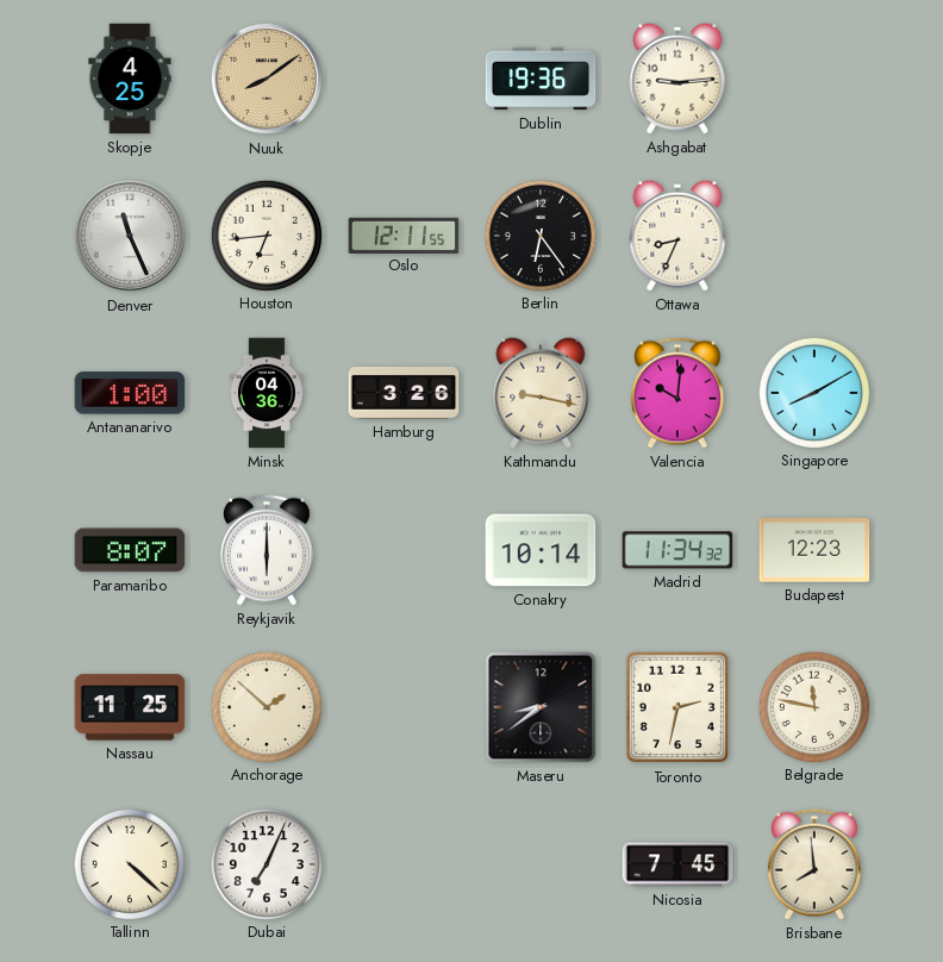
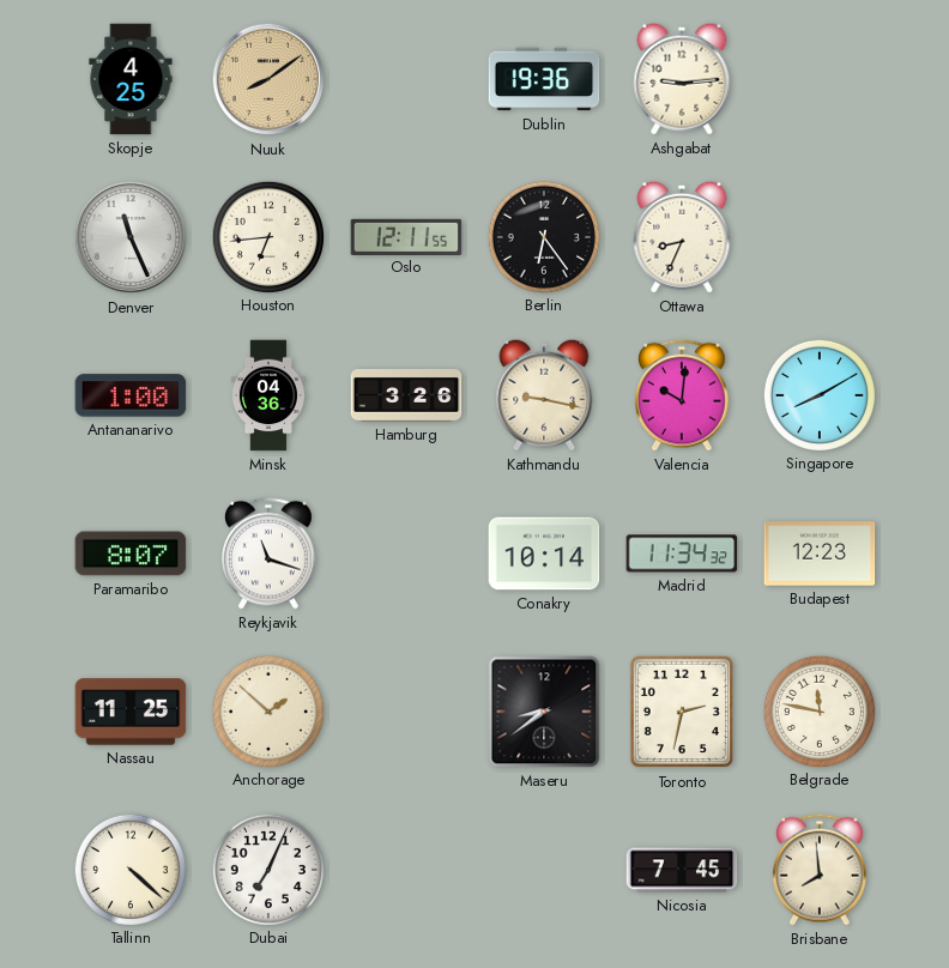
Reykjavik: 6:00 -> 11:18
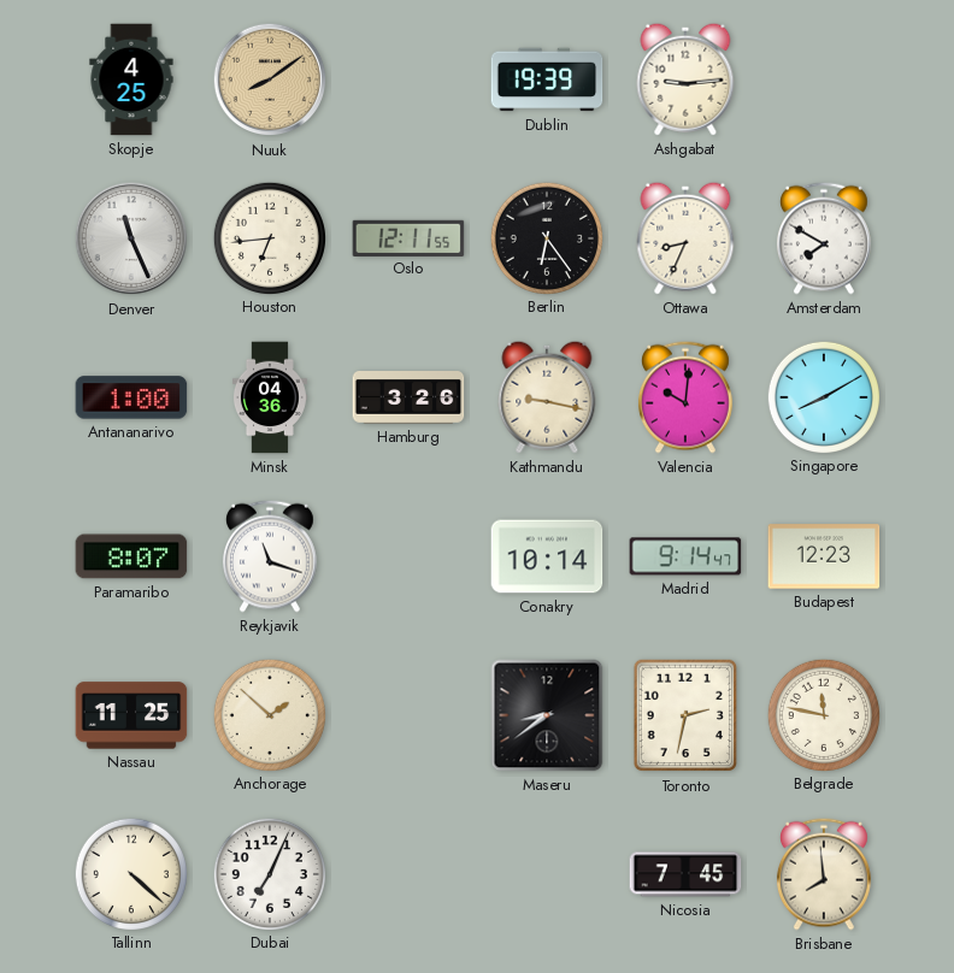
Dublin: 19:36 -> 19:39
Amsterdam: none -> 7:50
Madrid: 11:34 -> 9:14
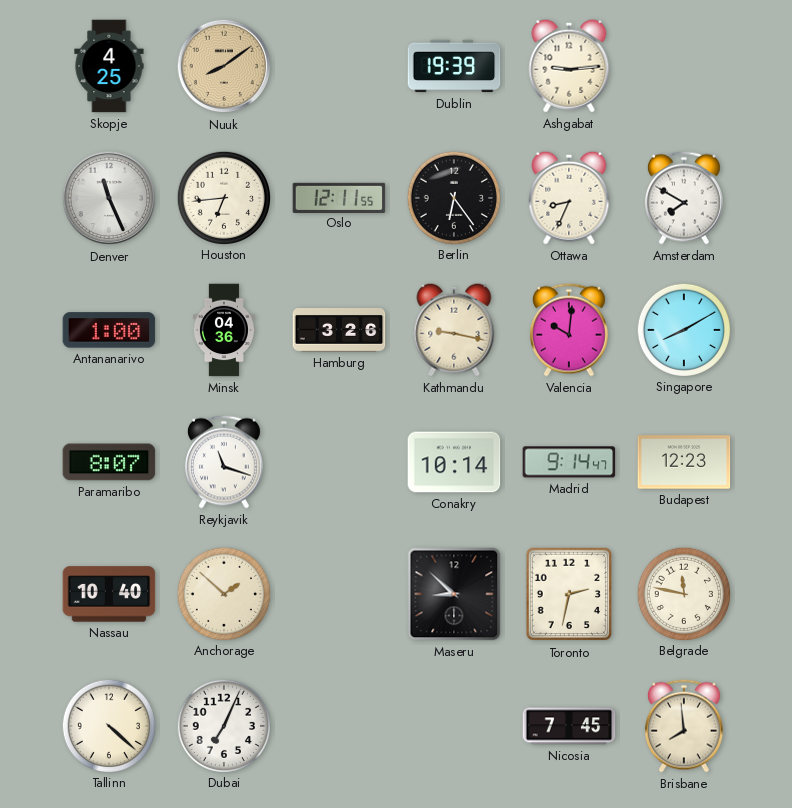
Nassau: 11:25 -> 10:40
Maseru: 8:39 -> 8:52
